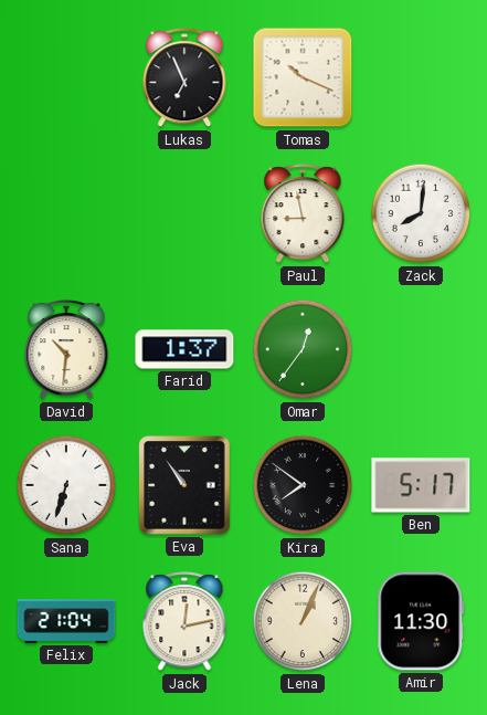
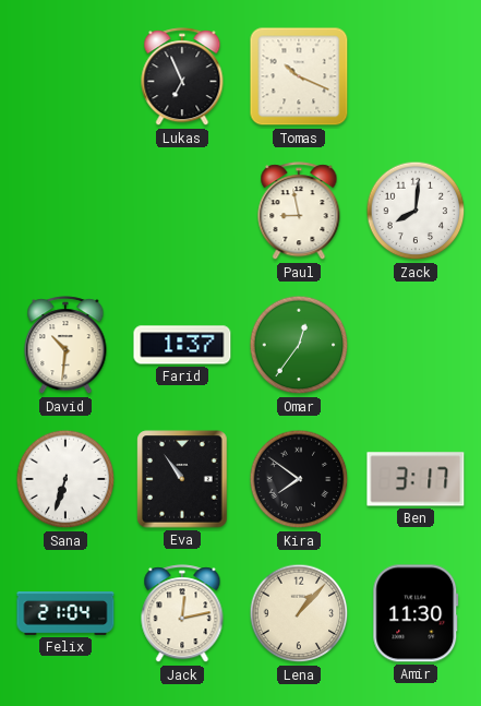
Ben: 5:17 -> 3:17
Lena: 1:04 -> 1:07
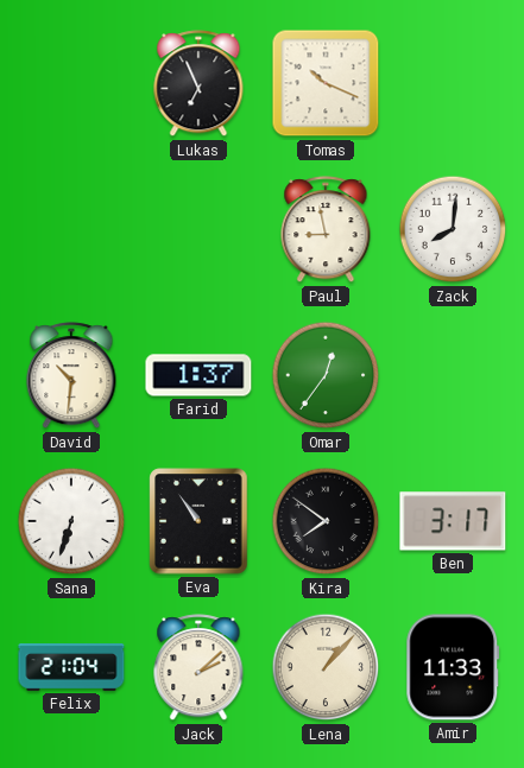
Jack: 12:13 -> 2:08
Amir: 11:30 -> 11:33
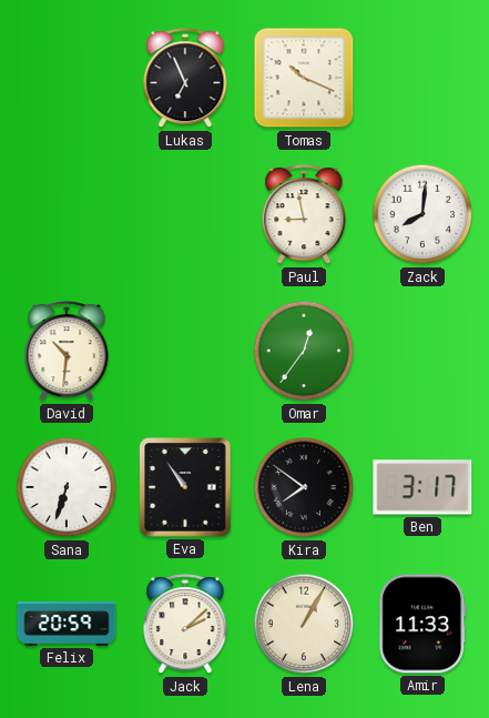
Farid: 1:37 -> none
Felix: 21:04 -> 20:59
Lena: 1:07 -> 1:05
